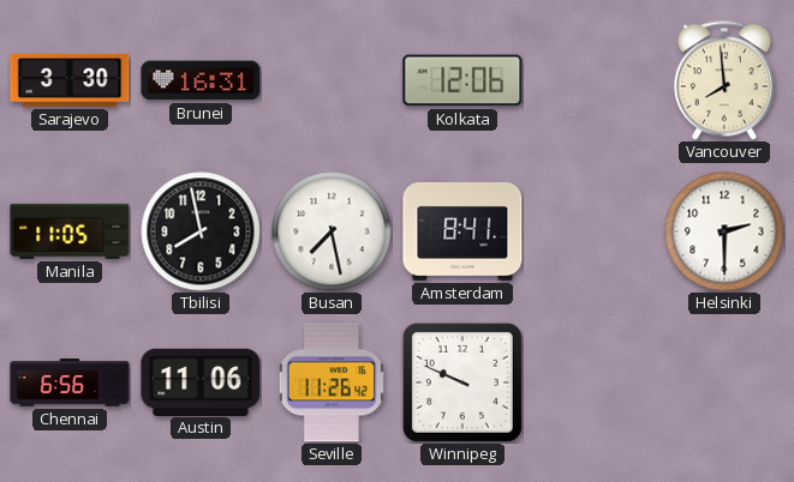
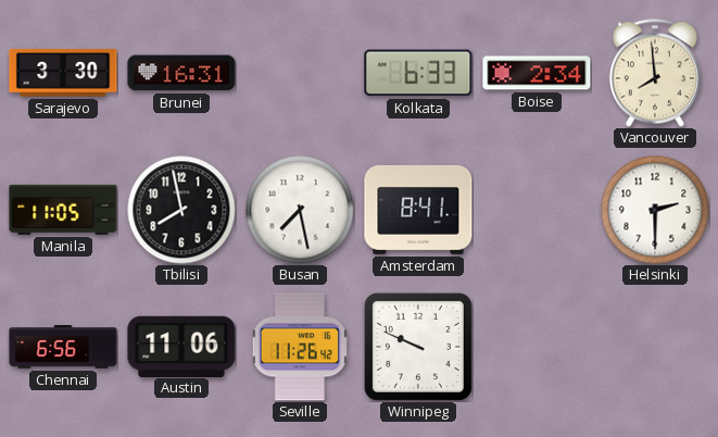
Kolkata: 12:06 -> 6:33
Boise: none -> 2:34
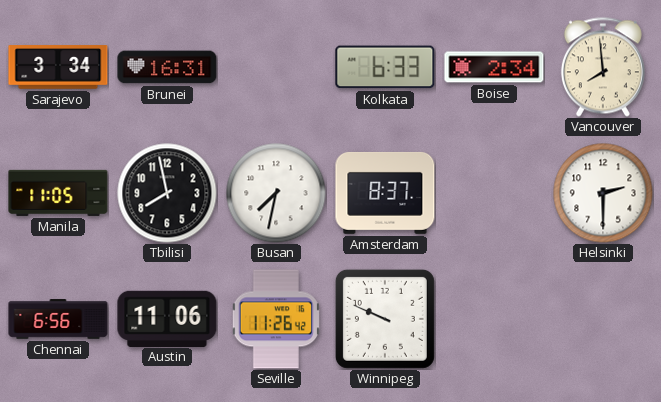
Sarajevo: 3:30 -> 3:34
Busan: 7:28 -> 7:32
Amsterdam: 8:41 -> 8:37
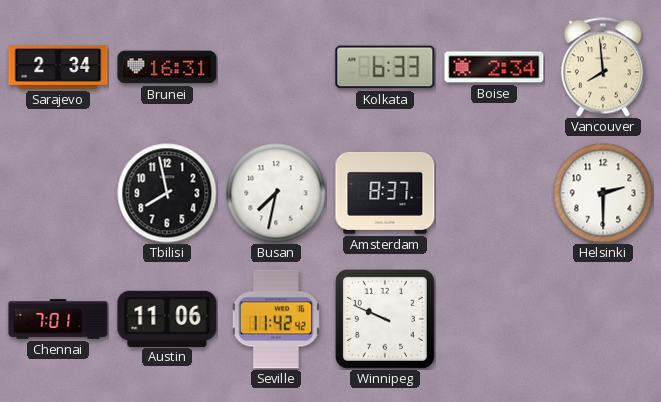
Sarajevo: 3:34 -> 2:34
Manila: 11:05 -> none
Chennai: 6:56 -> 7:01
Seville: 11:26 -> 11:42
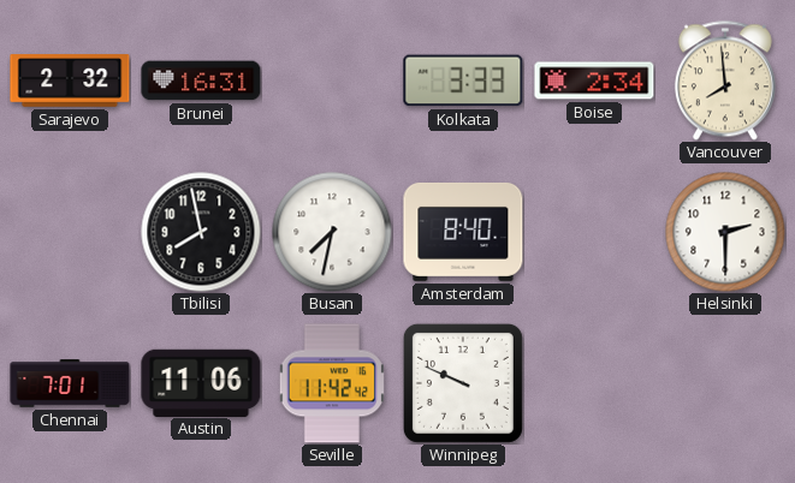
Sarajevo: 2:34 -> 2:32
Kolkata: 6:33 -> 3:33
Amsterdam: 8:37 -> 8:40
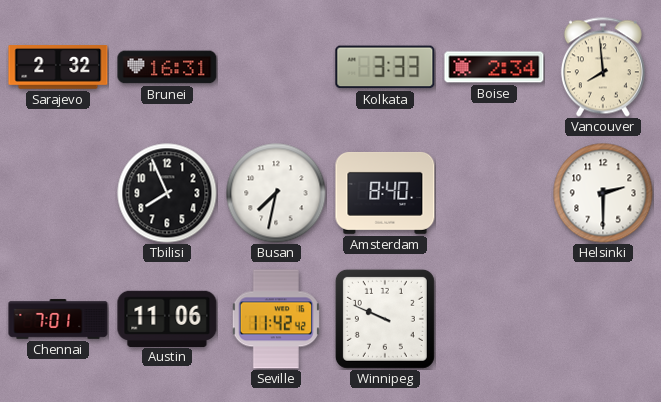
Tbilisi: 7:58 -> 7:56
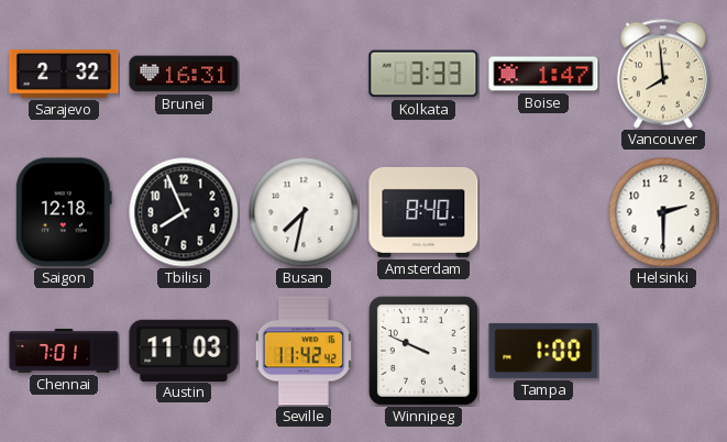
Boise: 2:34 -> 1:47
Saigon: none -> 12:18
Austin: 11:06 -> 11:03
Tampa: none -> 1:00
